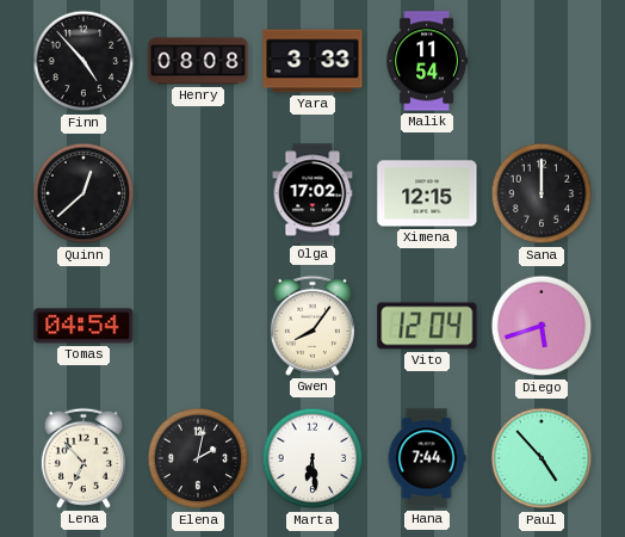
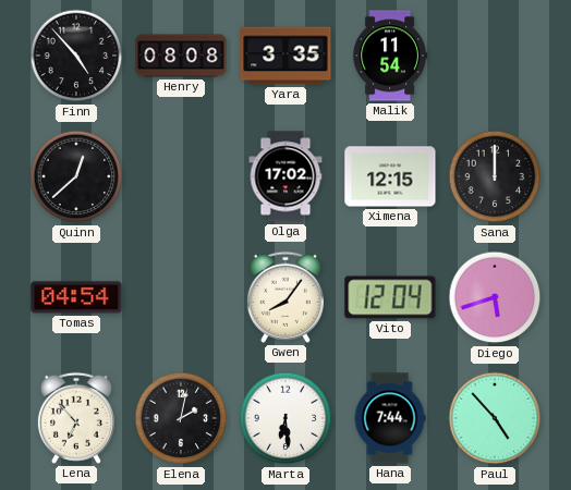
Yara: 3:33 -> 3:35
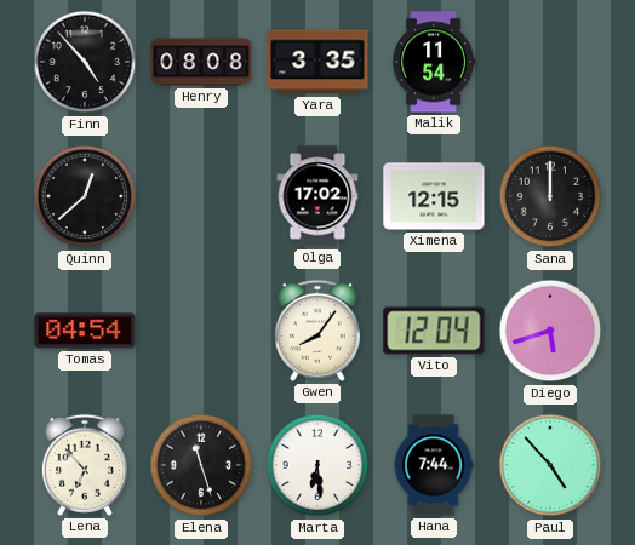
Elena: 2:02 -> 11:27
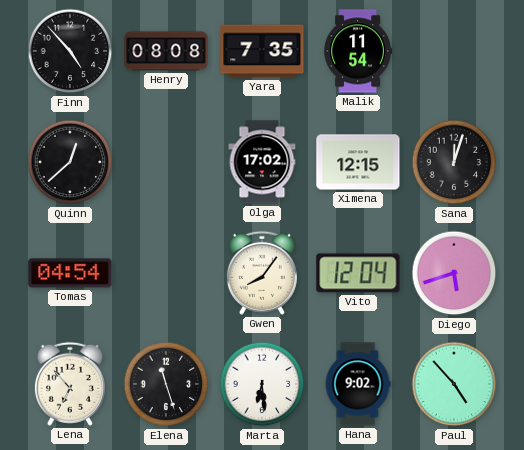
Yara: 3:35 -> 7:35
Sana: 12:00 -> 12:03
Hana: 7:44 -> 9:02
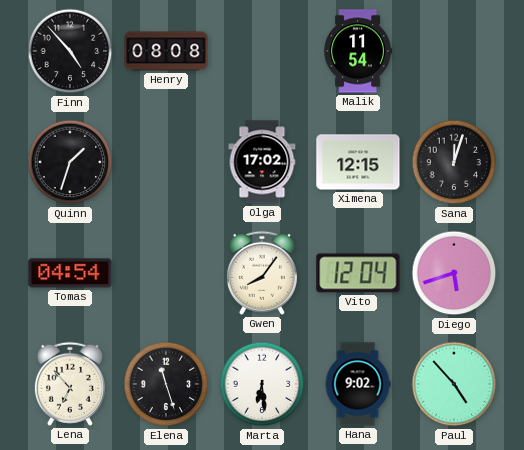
Yara: 7:35 -> none
Quinn: 12:38 -> 1:33
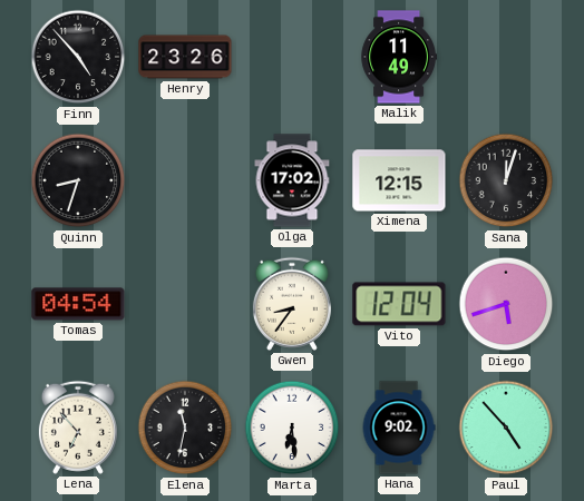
Henry: 08:08 -> 23:26
Malik: 11:54 -> 11:49
Quinn: 1:33 -> 8:33
Gwen: 8:06 -> 8:36
Elena: 11:27 -> 11:32
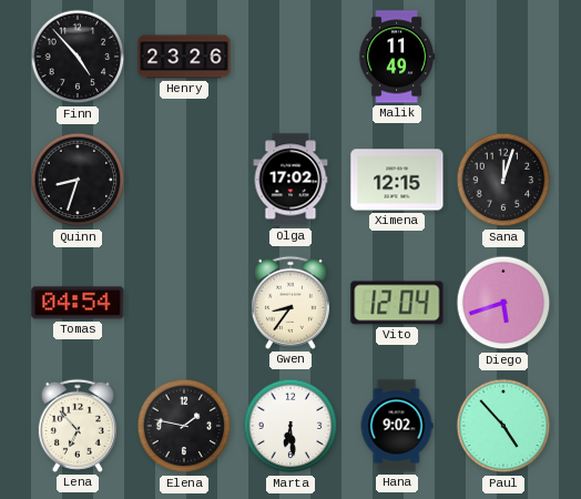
Elena: 11:32 -> 1:47
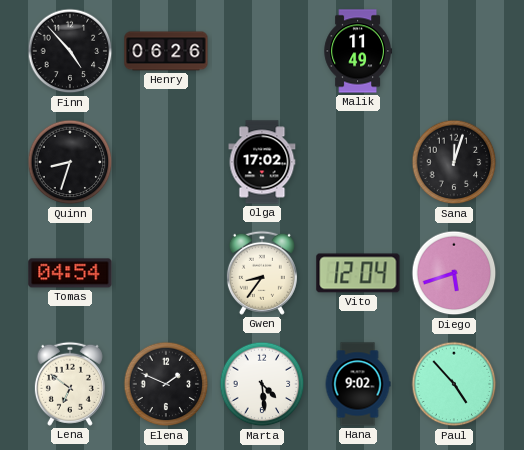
Henry: 23:26 -> 06:26
Ximena: 12:15 -> none
Lena: 6:53 -> 6:51
Elena: 1:47 -> 1:49
Marta: 6:29 -> 4:29
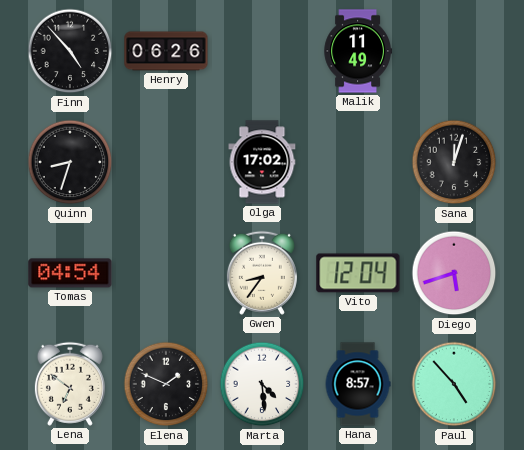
Hana: 9:02 -> 8:57
